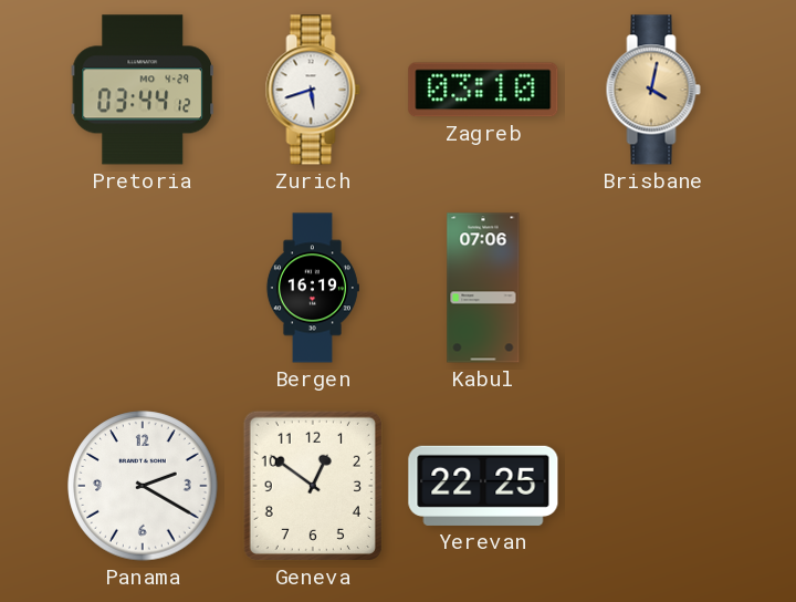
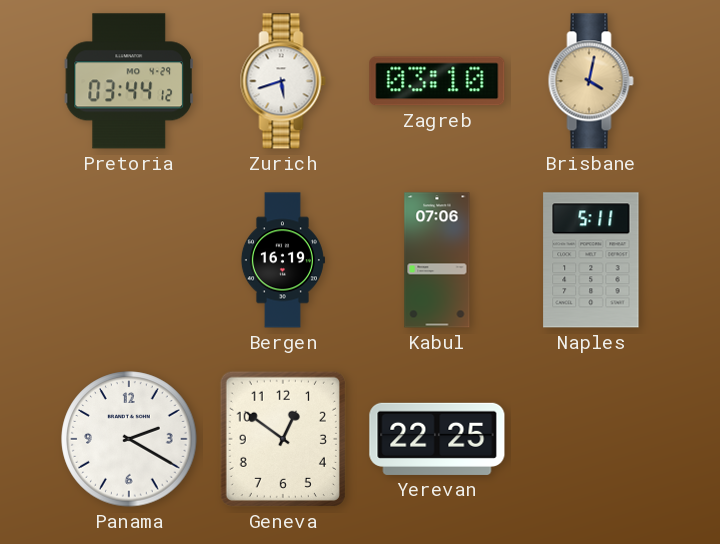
Naples: none -> 5:11
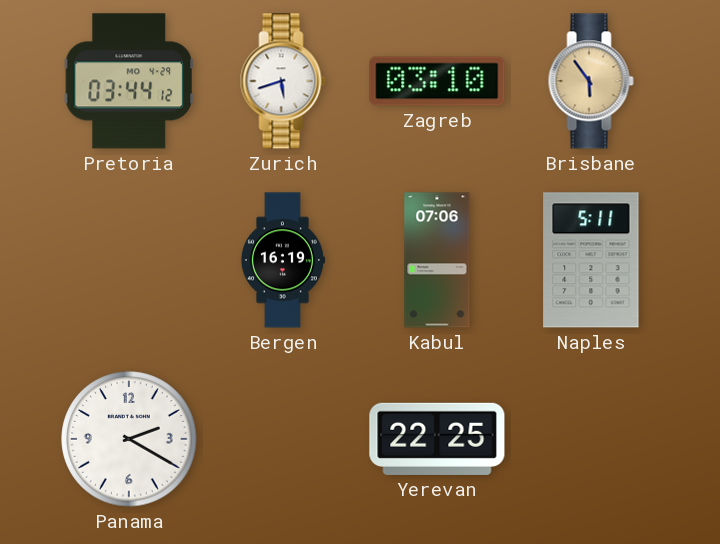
Brisbane: 4:02 -> 5:54
Geneva: 12:51 -> none
